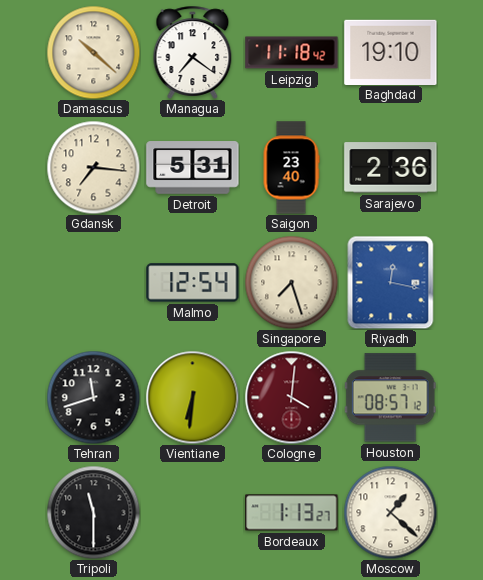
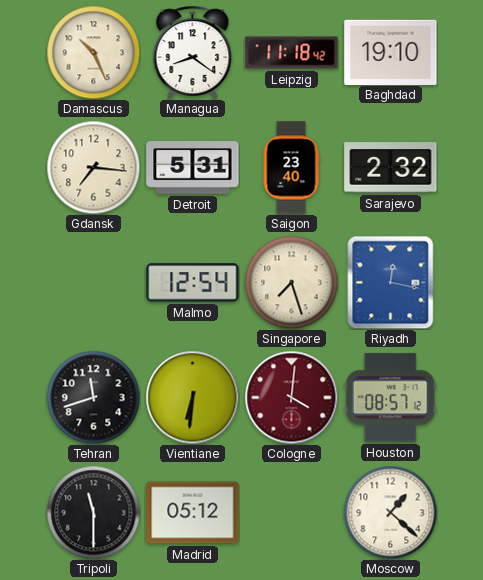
Damascus: 10:22 -> 10:26
Managua: 7:21 -> 8:21
Sarajevo: 2:36 -> 2:32
Madrid: none -> 05:12
Bordeaux: 1:13 -> none
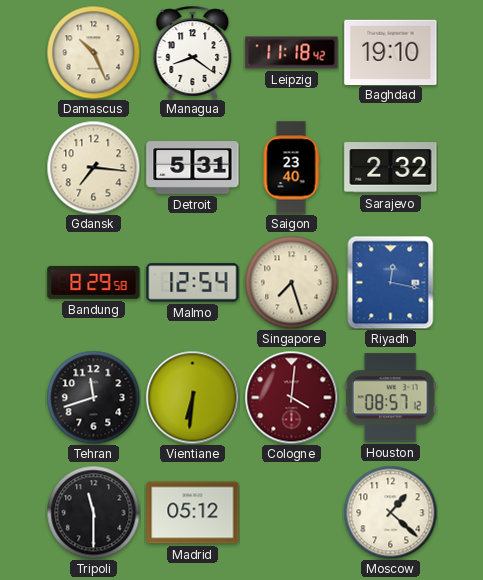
Bandung: none -> 8:29
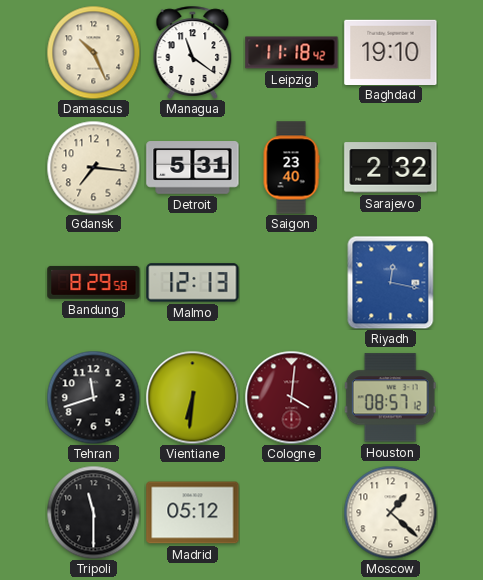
Managua: 8:21 -> 11:21
Malmo: 12:54 -> 12:13
Singapore: 7:27 -> none
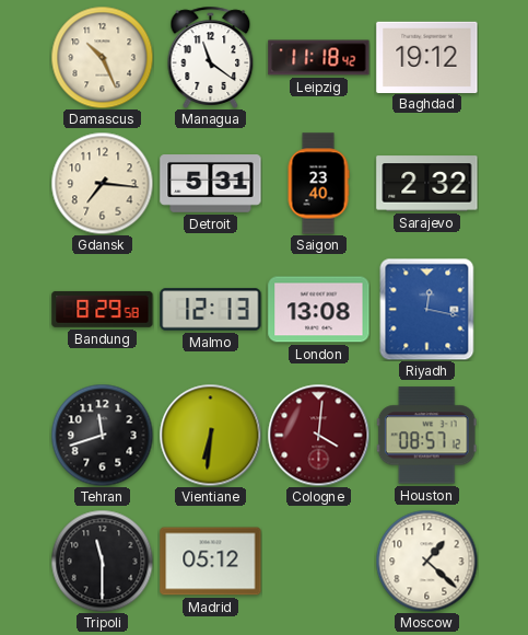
Baghdad: 19:10 -> 19:12
London: none -> 13:08
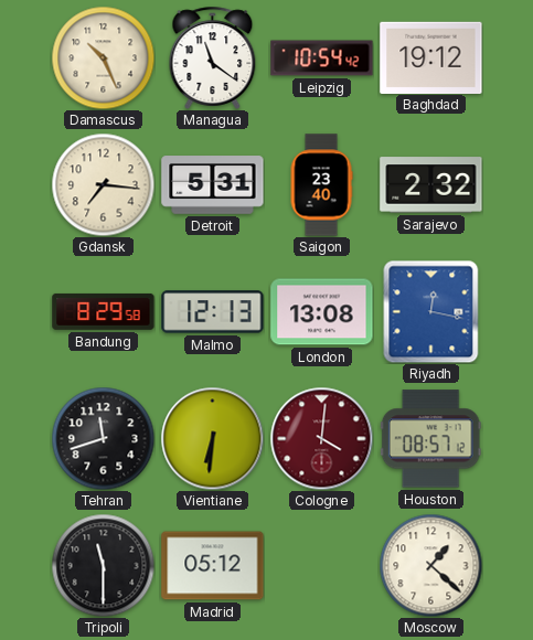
Leipzig: 11:18 -> 10:54
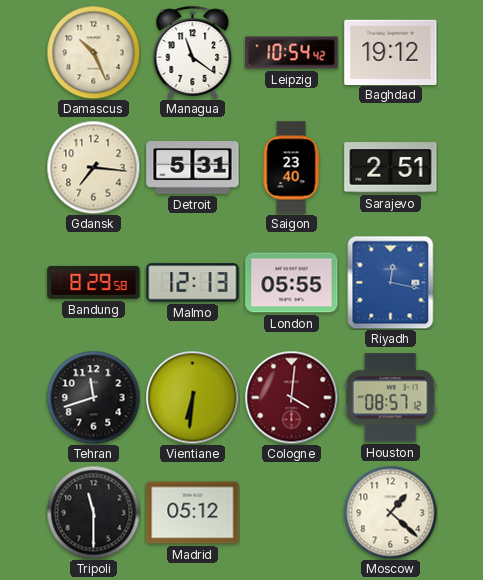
Sarajevo: 2:32 -> 2:51
London: 13:08 -> 05:55
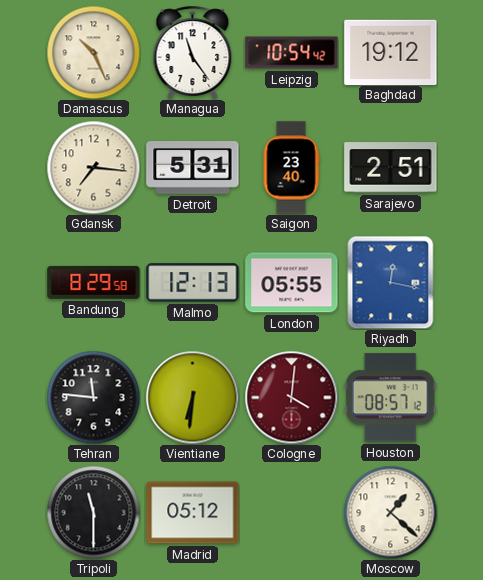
Managua: 11:21 -> 11:24
Tehran: 11:42 -> 11:46
